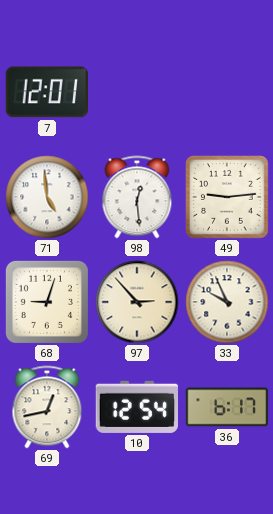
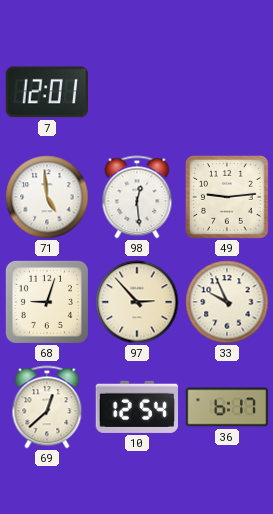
69: 12:43 -> 12:38
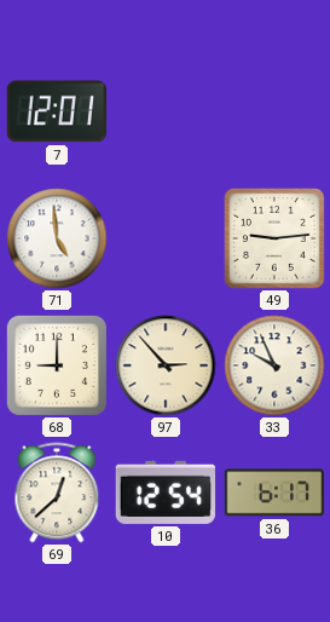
98: 12:29 -> none
68: 9:03 -> 9:00
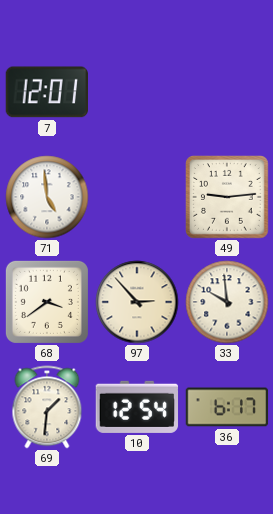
68: 9:00 -> 3:39
33: 9:56 -> 9:59
69: 12:38 -> 1:31
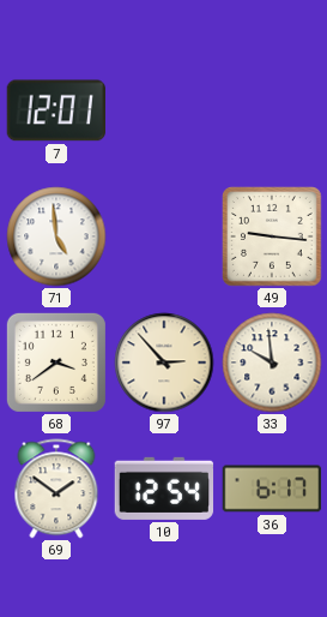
49: 9:14 -> 9:16
69: 1:31 -> 1:51
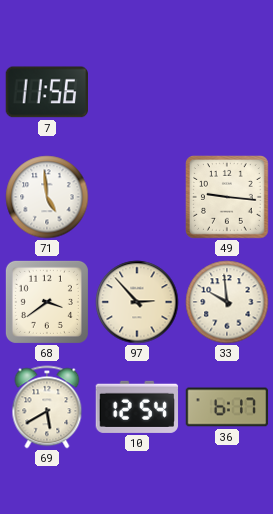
7: 12:01 -> 11:56
69: 1:51 -> 5:40
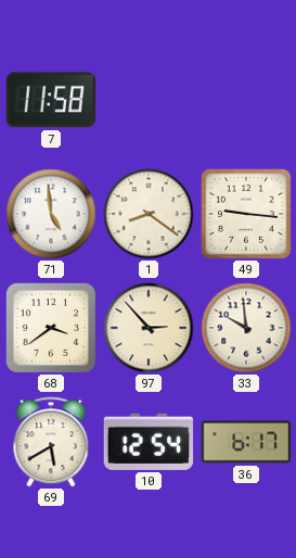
7: 11:56 -> 11:58
1: none -> 8:21
